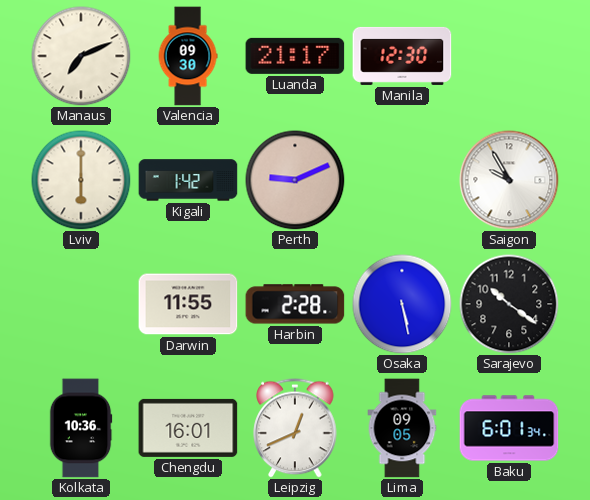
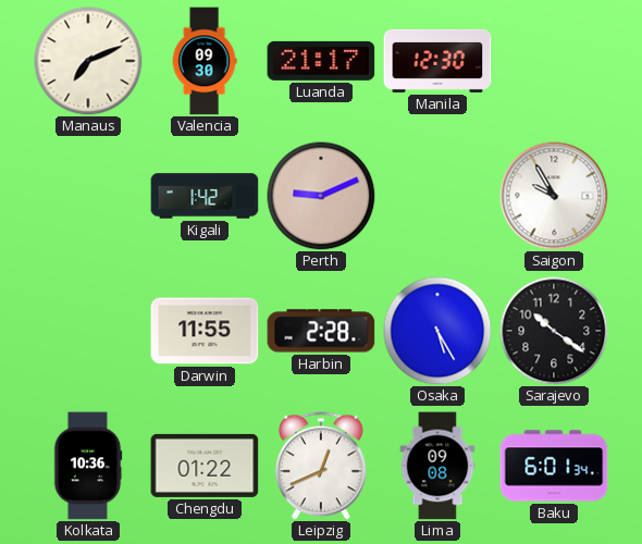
Lviv: 6:00 -> none
Osaka: 5:28 -> 5:25
Chengdu: 16:01 -> 01:22
Lima: 09:05 -> 09:08
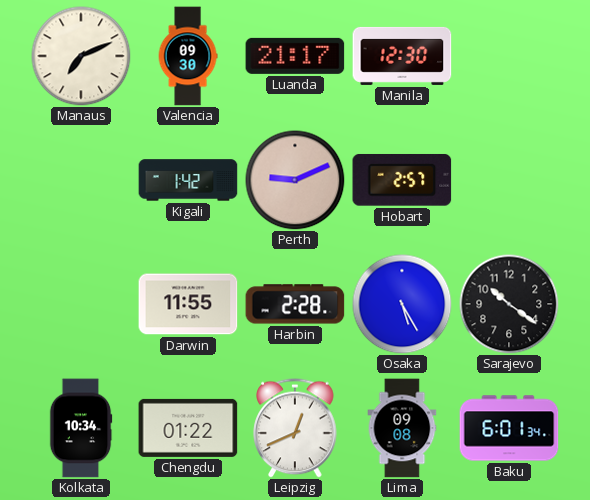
Hobart: none -> 2:57
Saigon: 9:55 -> none
Kolkata: 10:36 -> 10:34
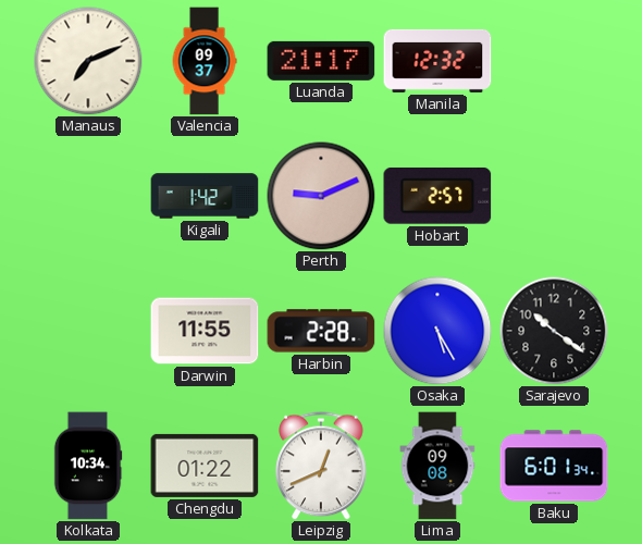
Valencia: 09:30 -> 09:37
Manila: 12:30 -> 12:32
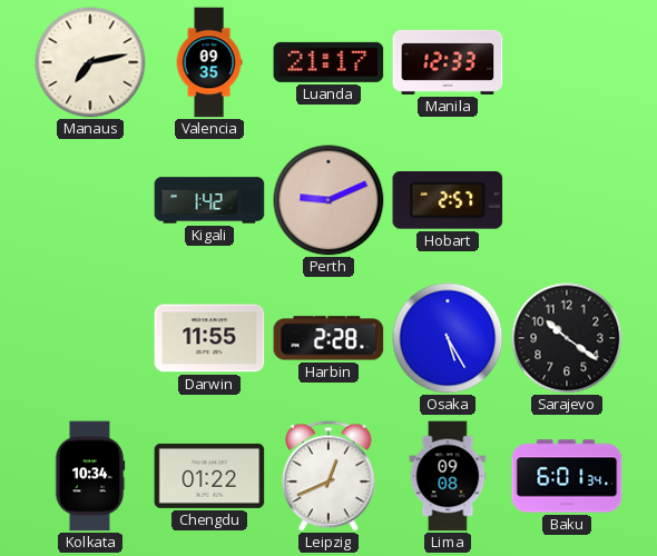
Manaus: 7:11 -> 7:13
Valencia: 09:37 -> 09:35
Manila: 12:32 -> 12:33
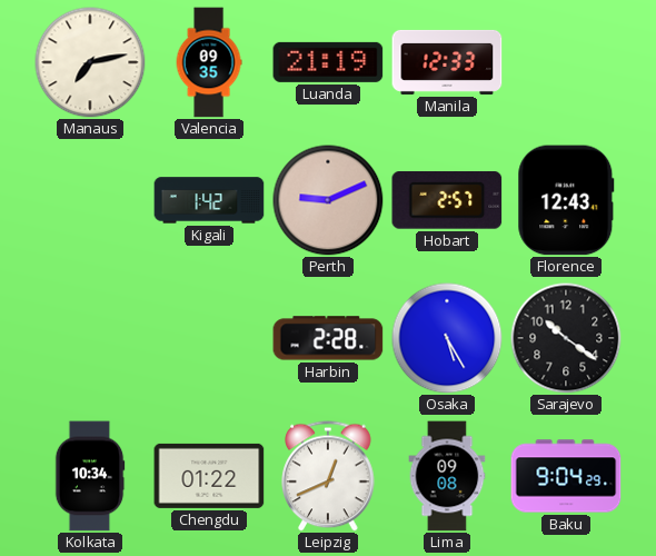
Luanda: 21:17 -> 21:19
Florence: none -> 12:43
Darwin: 11:55 -> none
Baku: 6:01 -> 9:04
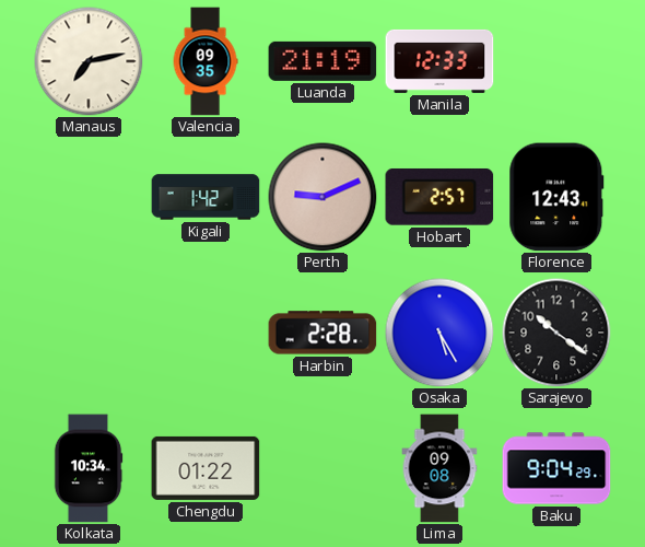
Leipzig: 12:41 -> none
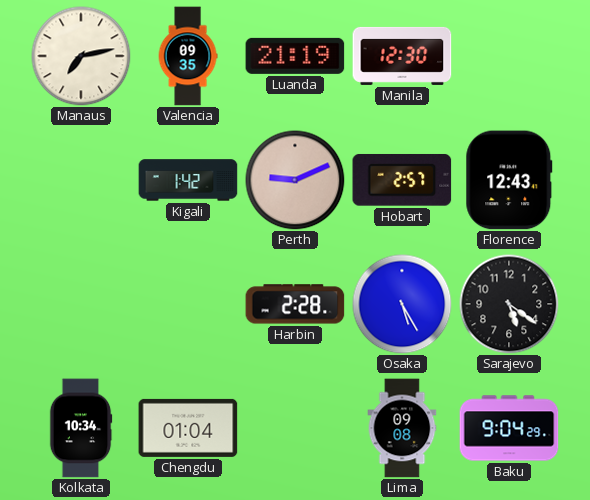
Manila: 12:33 -> 12:30
Sarajevo: 10:21 -> 5:21
Chengdu: 01:22 -> 01:04
